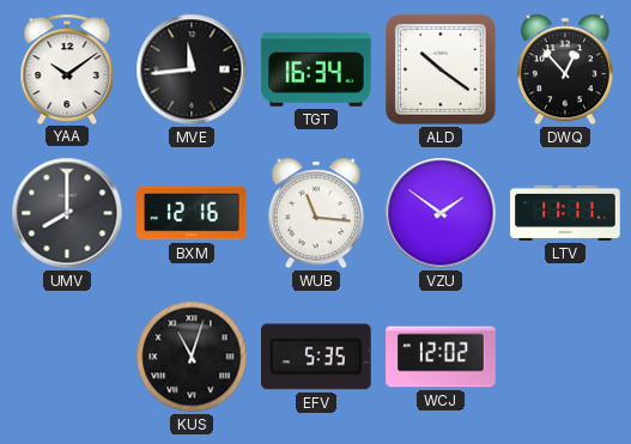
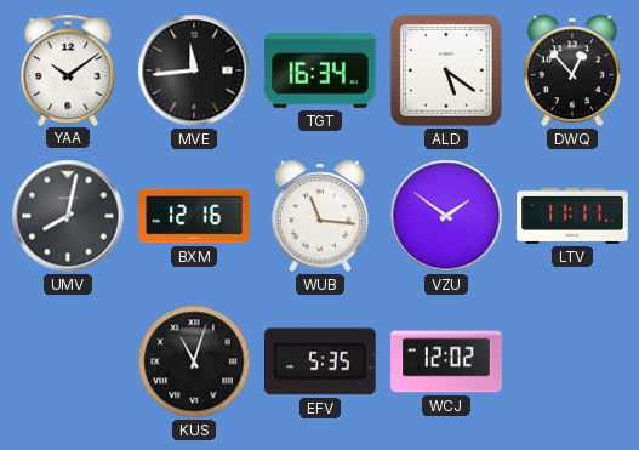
ALD: 10:21 -> 5:21
UMV: 8:00 -> 8:02
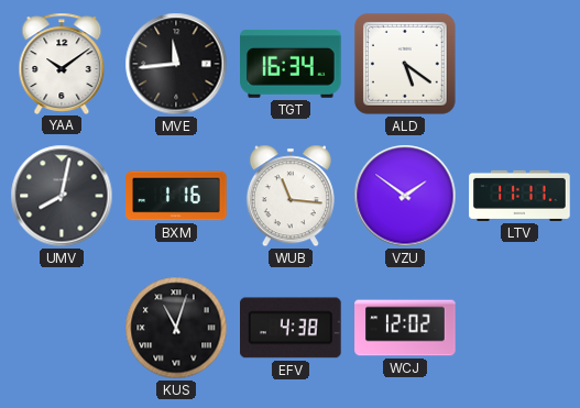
DWQ: 12:53 -> none
BXM: 12:16 -> 1:16
EFV: 5:35 -> 4:38
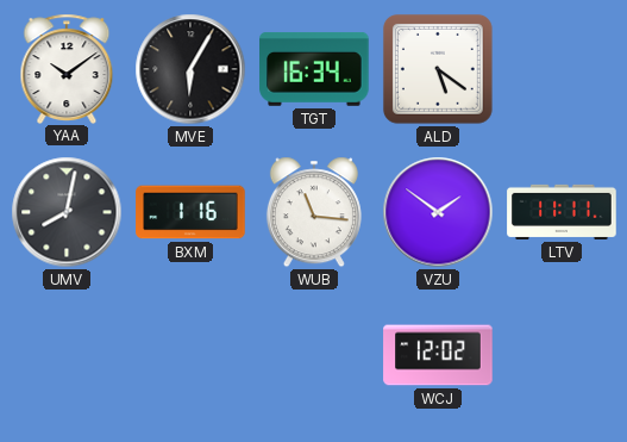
MVE: 11:44 -> 6:05
KUS: 11:03 -> none
EFV: 4:38 -> none
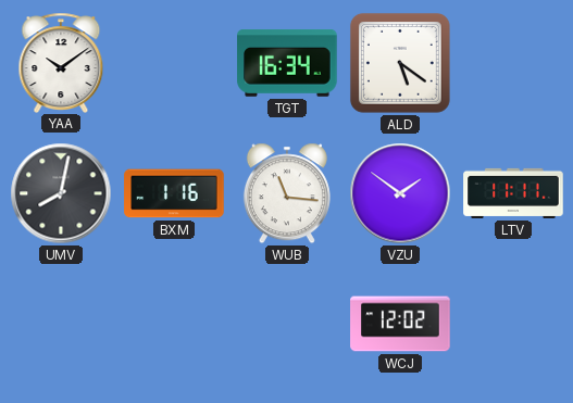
MVE: 6:05 -> none
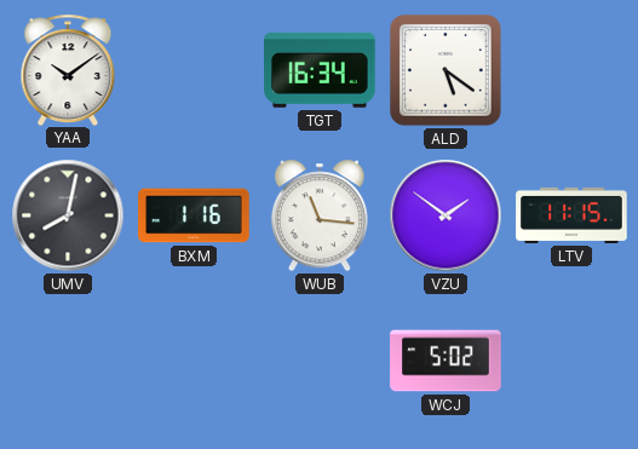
LTV: 11:11 -> 11:15
WCJ: 12:02 -> 5:02
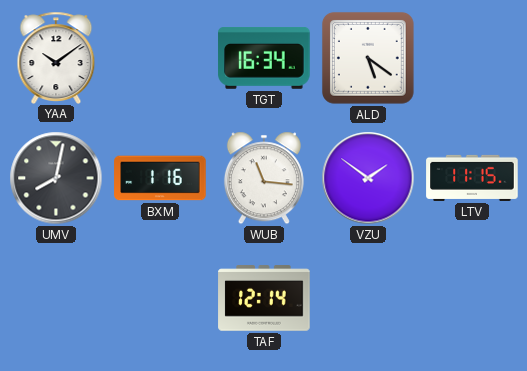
TAF: none -> 12:14
WCJ: 5:02 -> none
